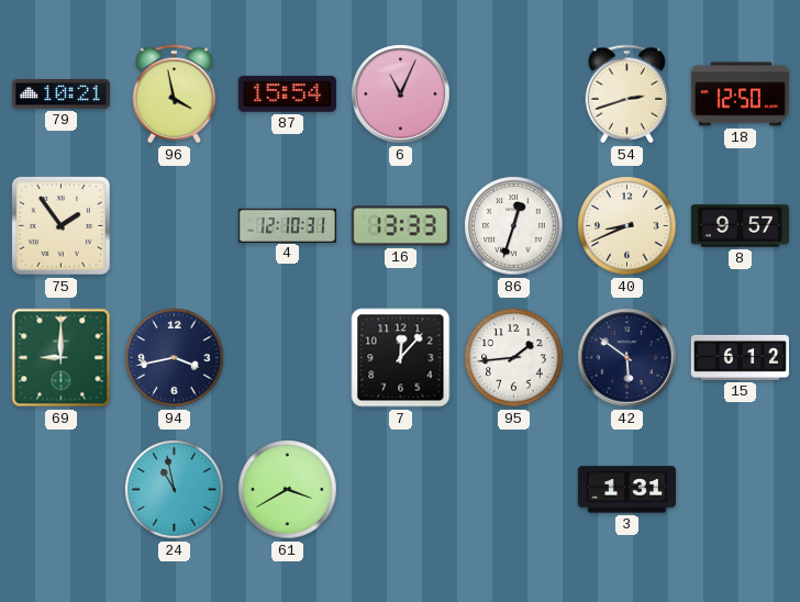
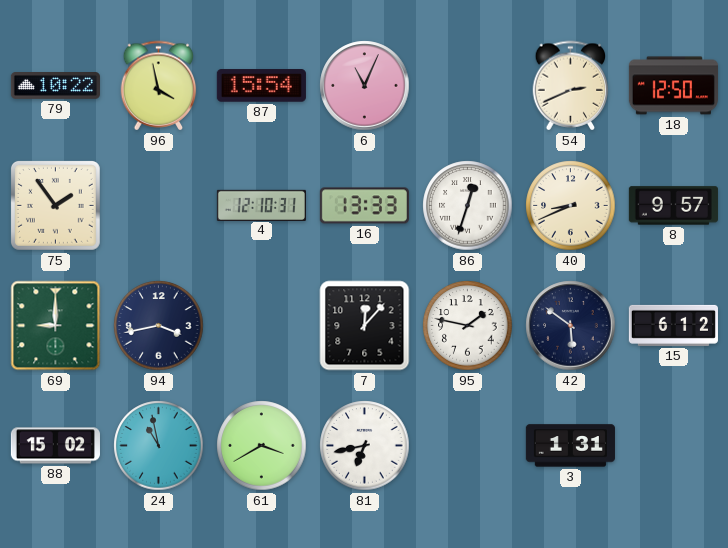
79: 10:21 -> 10:22
54: 2:42 -> 2:41
95: 1:44 -> 1:47
88: none -> 15:02
81: none -> 6:43
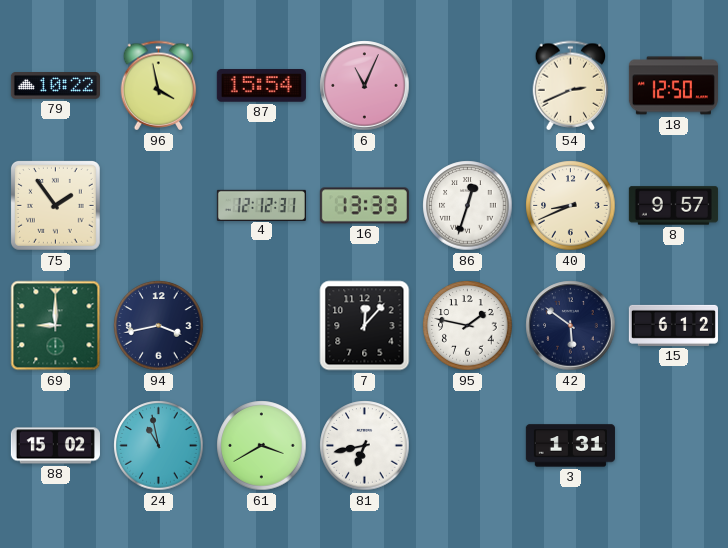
4: 12:10 -> 12:12
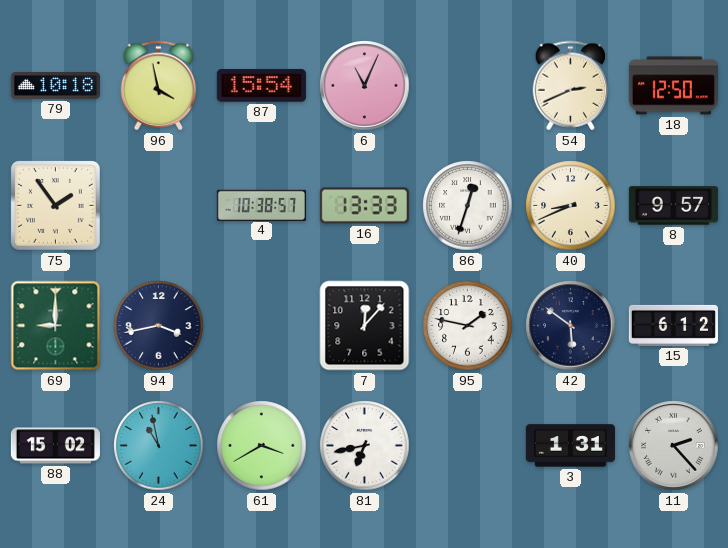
79: 10:22 -> 10:18
4: 12:12 -> 10:38
11: none -> 2:23
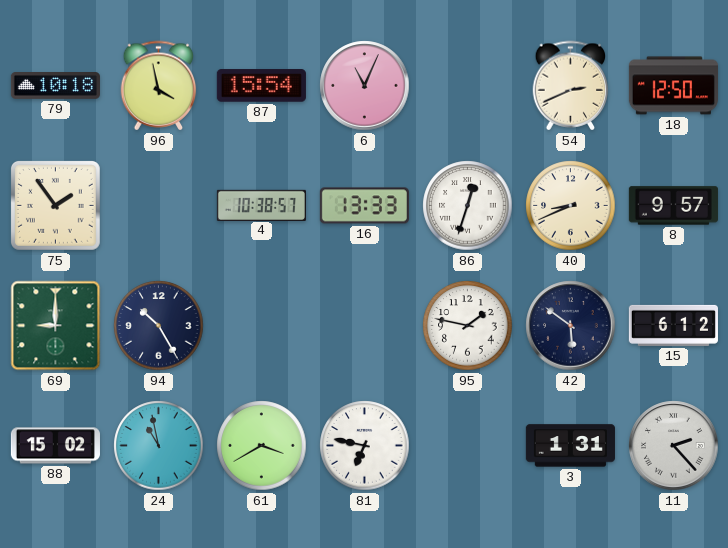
94: 3:43 -> 10:25
7: 12:07 -> none
81: 6:43 -> 6:47
